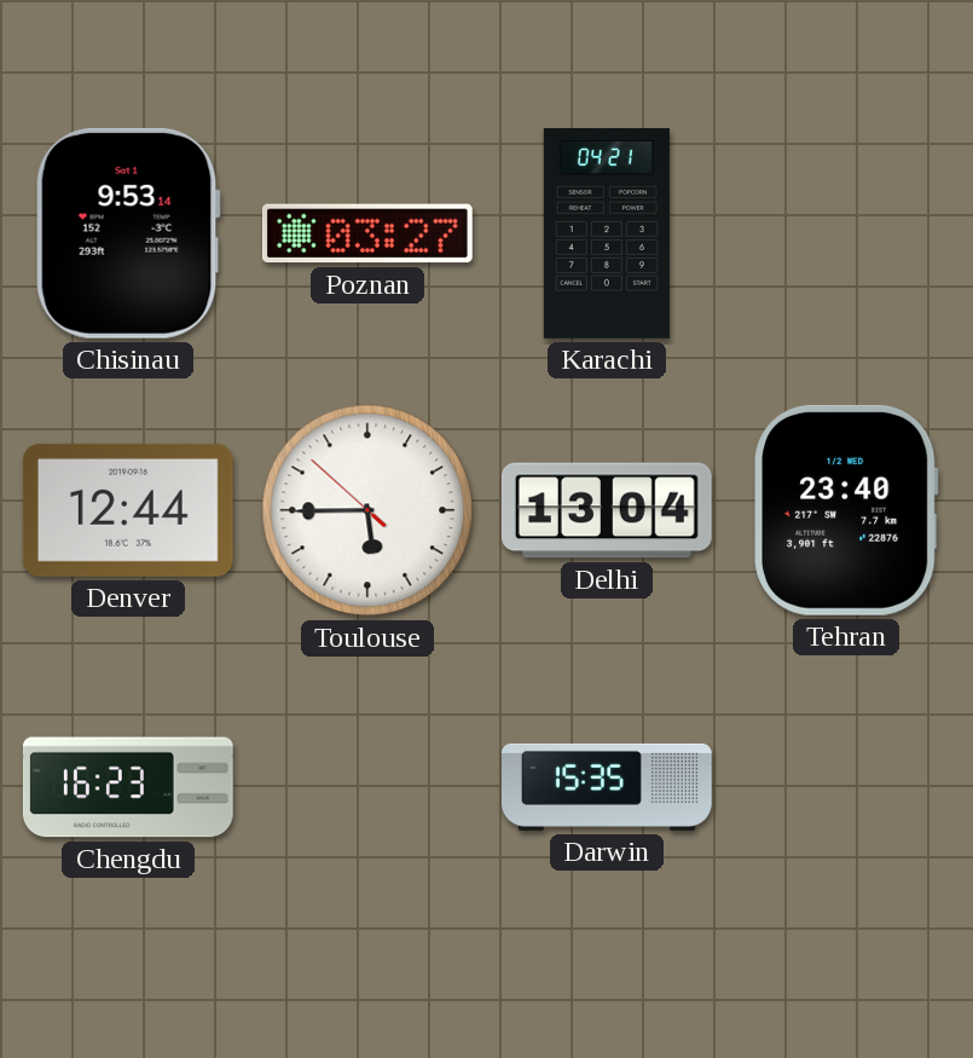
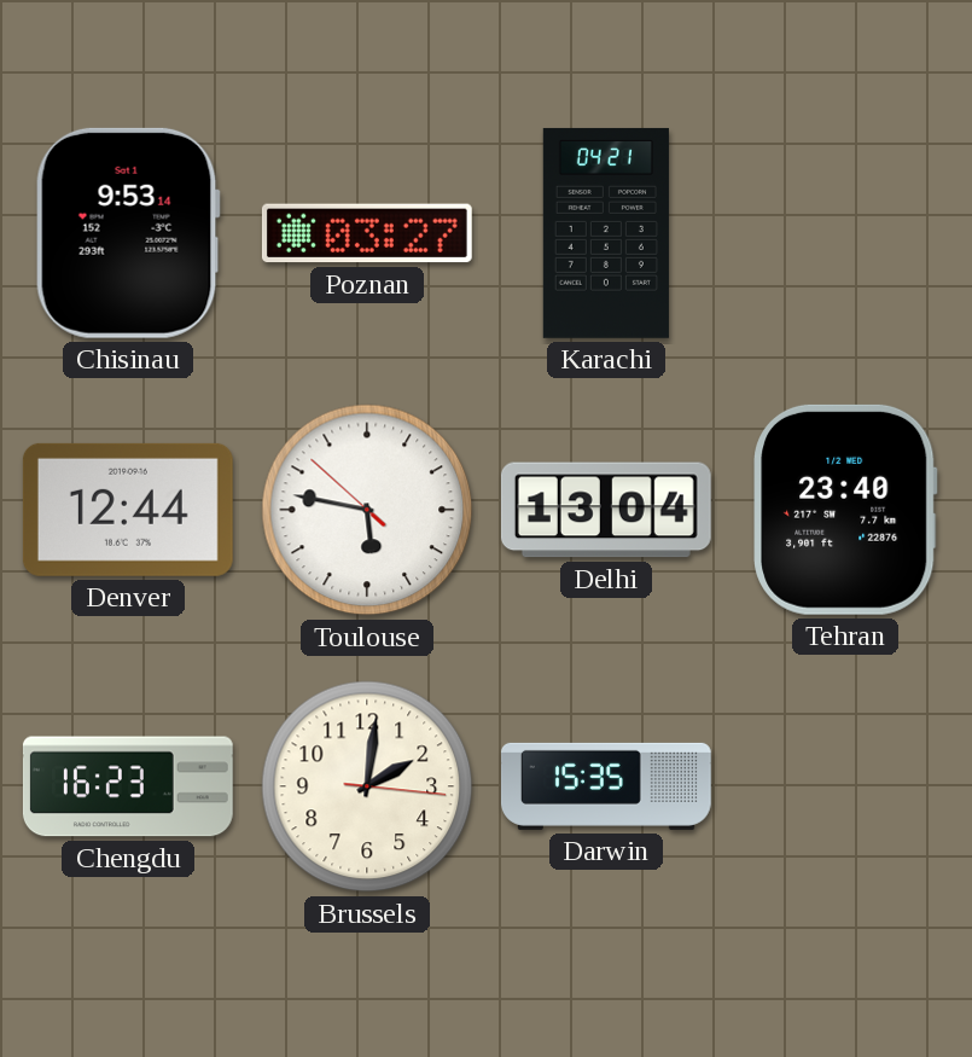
Toulouse: 5:44 -> 5:46
Brussels: none -> 2:01
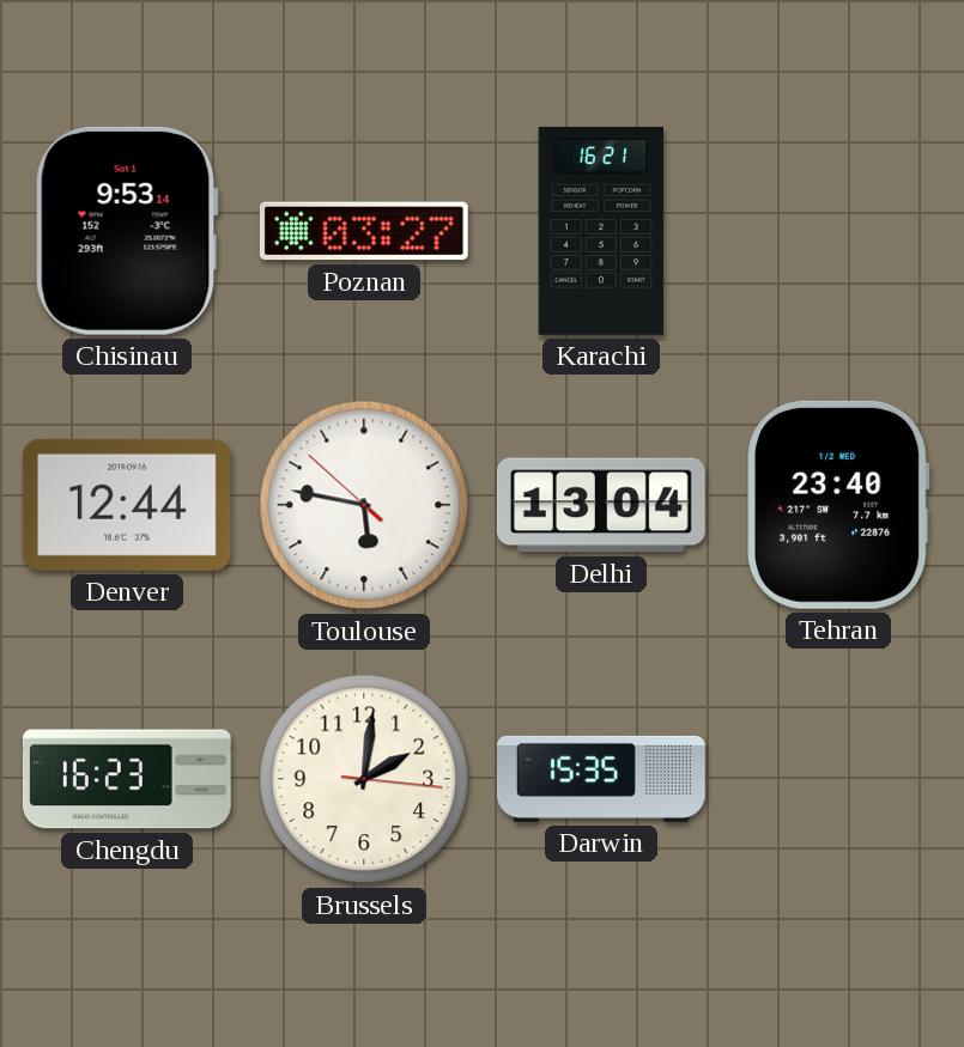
Karachi: 04:21 -> 16:21
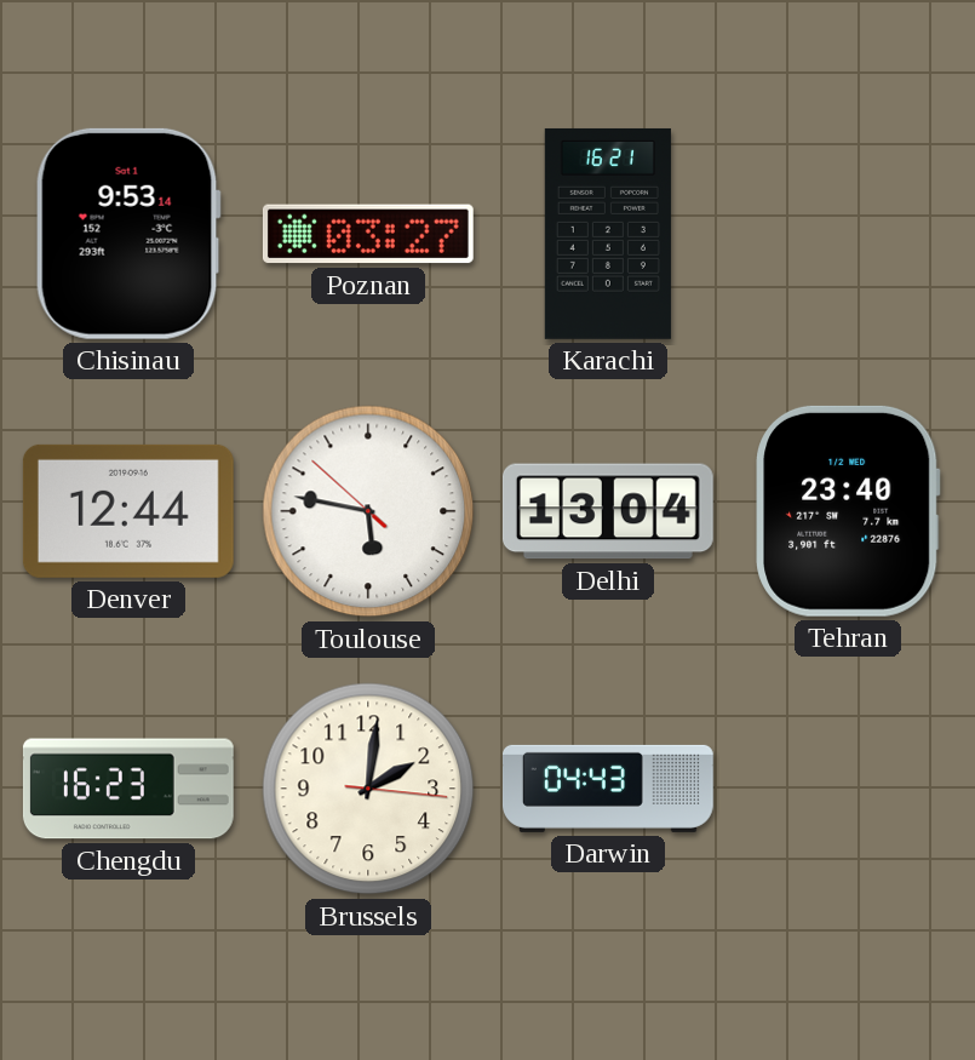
Darwin: 15:35 -> 04:43
